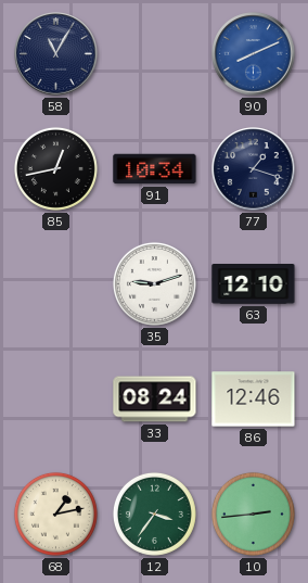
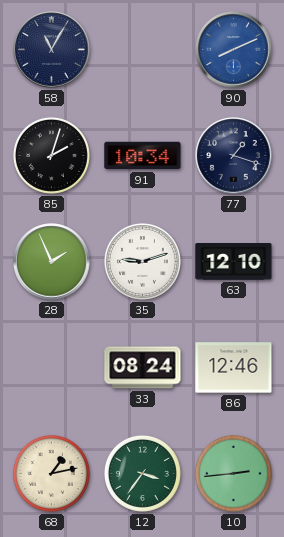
85: 12:43 -> 2:03
28: none -> 1:56
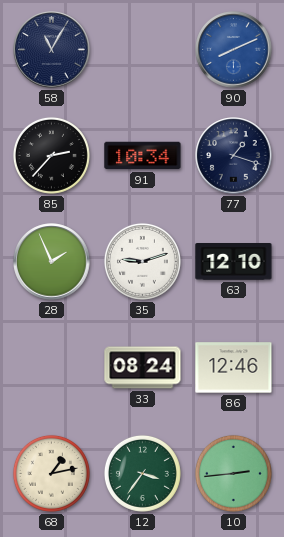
85: 2:03 -> 2:37
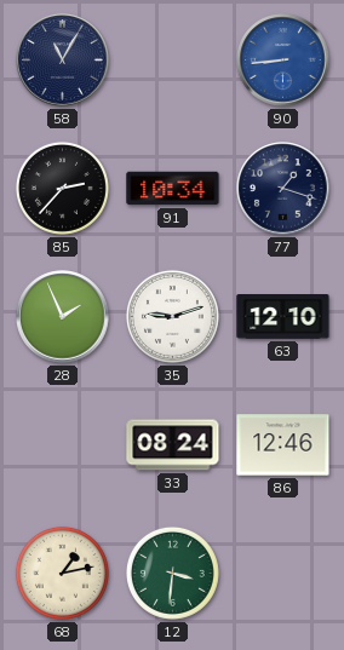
90: 8:11 -> 8:44
12: 3:36 -> 3:31
10: 2:44 -> none
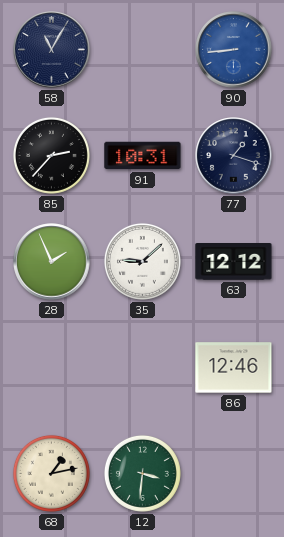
91: 10:34 -> 10:31
35: 9:12 -> 9:08
63: 12:10 -> 12:12
33: 08:24 -> none
